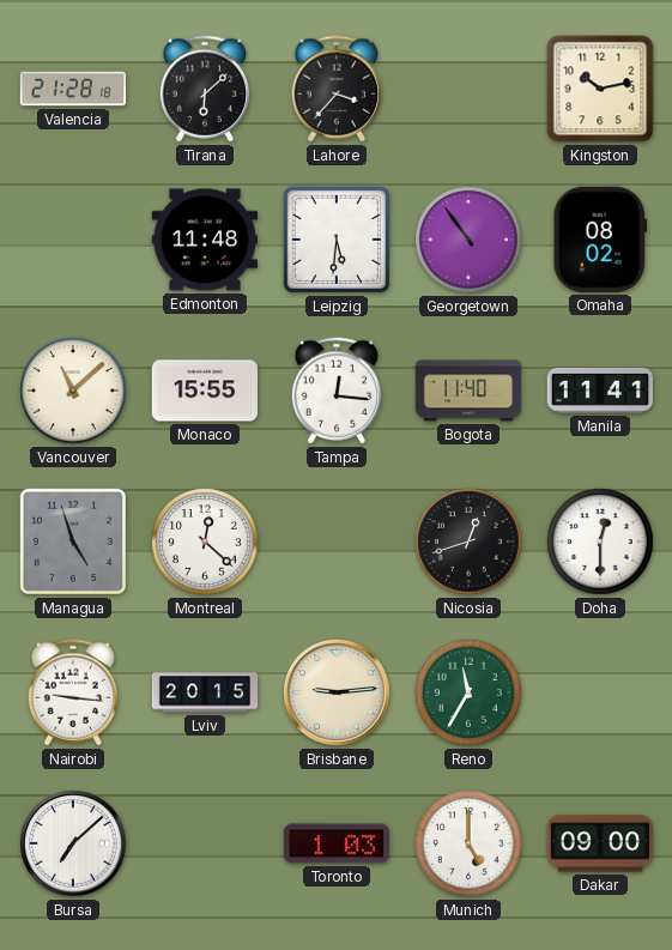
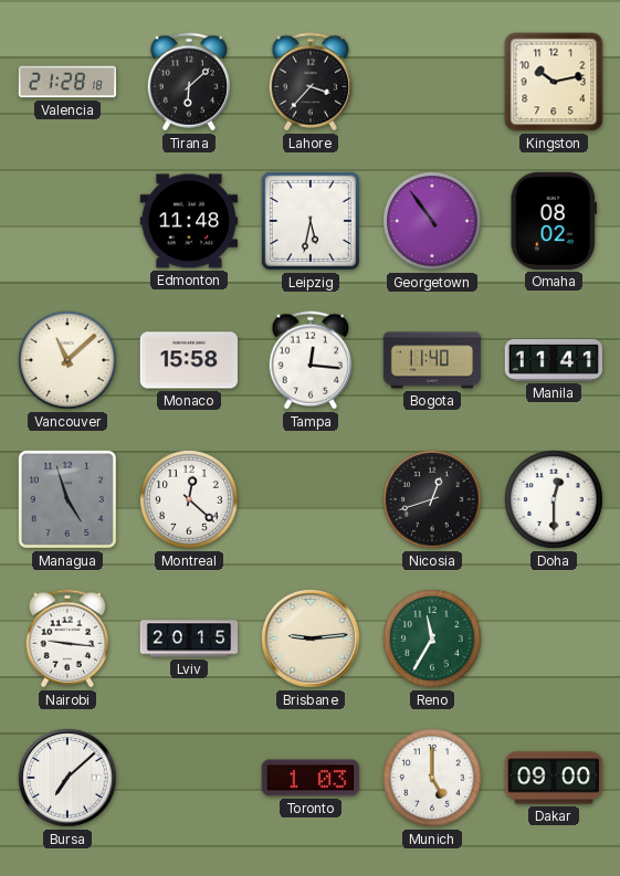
Leipzig: 5:31 -> 5:32
Monaco: 15:55 -> 15:58
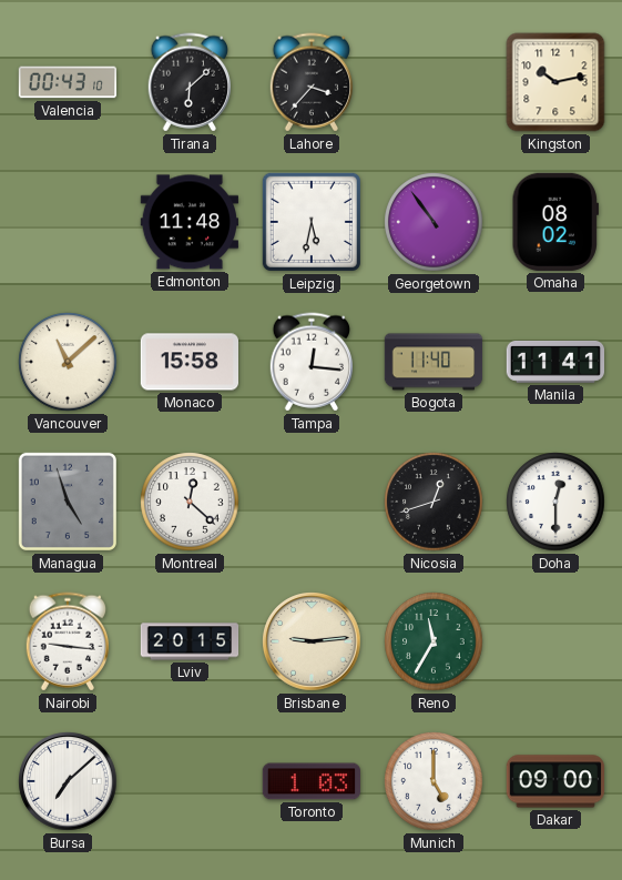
Valencia: 21:28 -> 00:43
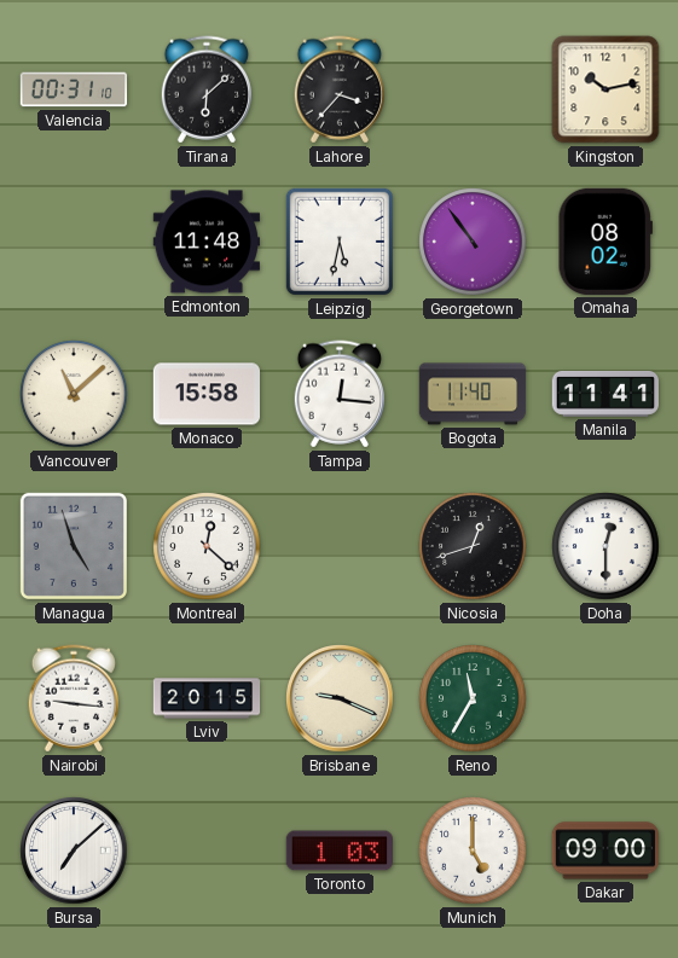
Valencia: 00:43 -> 00:31
Brisbane: 9:14 -> 9:19
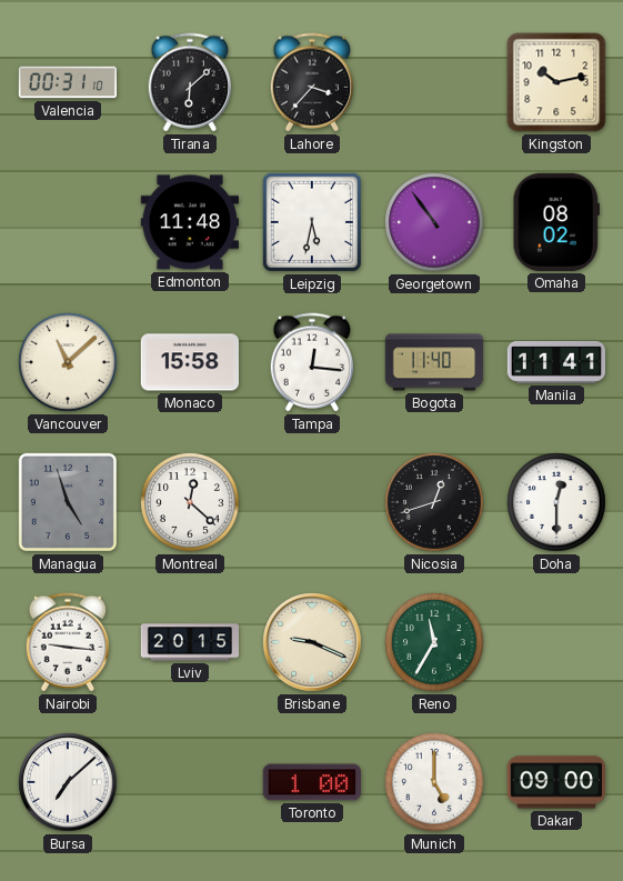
Toronto: 1:03 -> 1:00
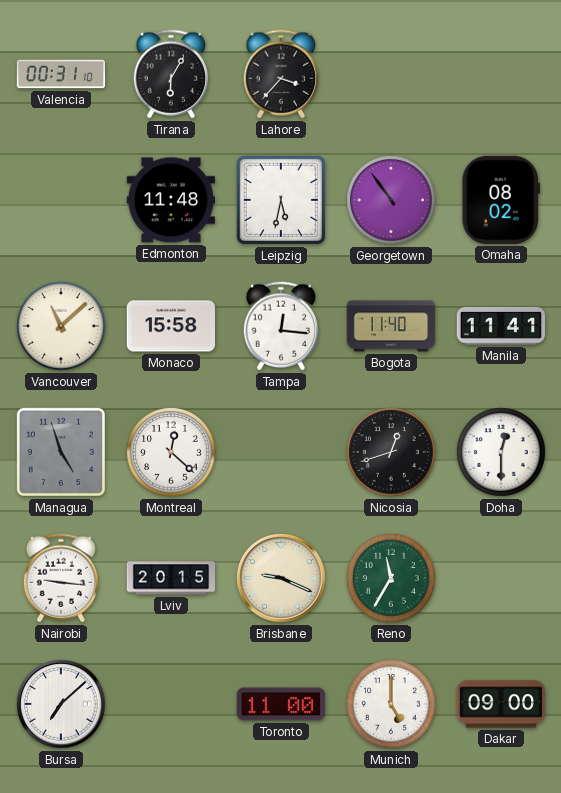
Tirana: 6:08 -> 6:05
Kingston: 10:13 -> none
Toronto: 1:00 -> 11:00
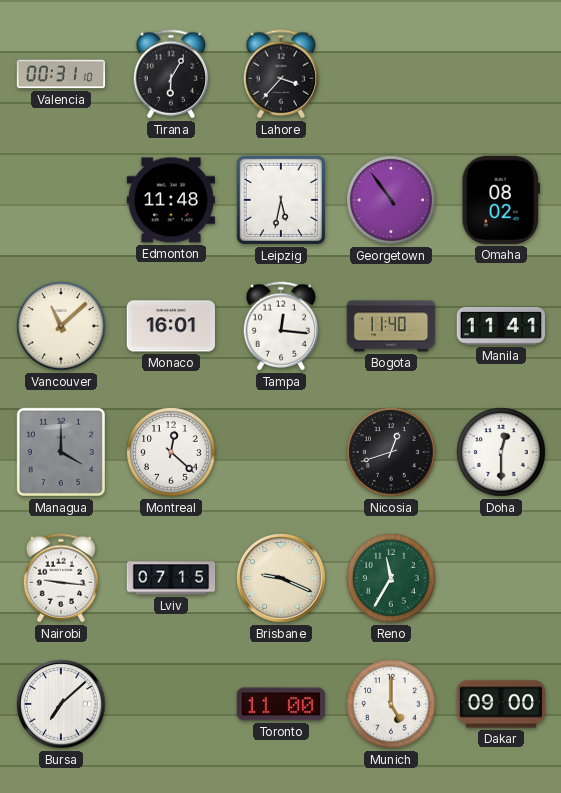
Monaco: 15:58 -> 16:01
Managua: 4:57 -> 4:00
Lviv: 20:15 -> 07:15
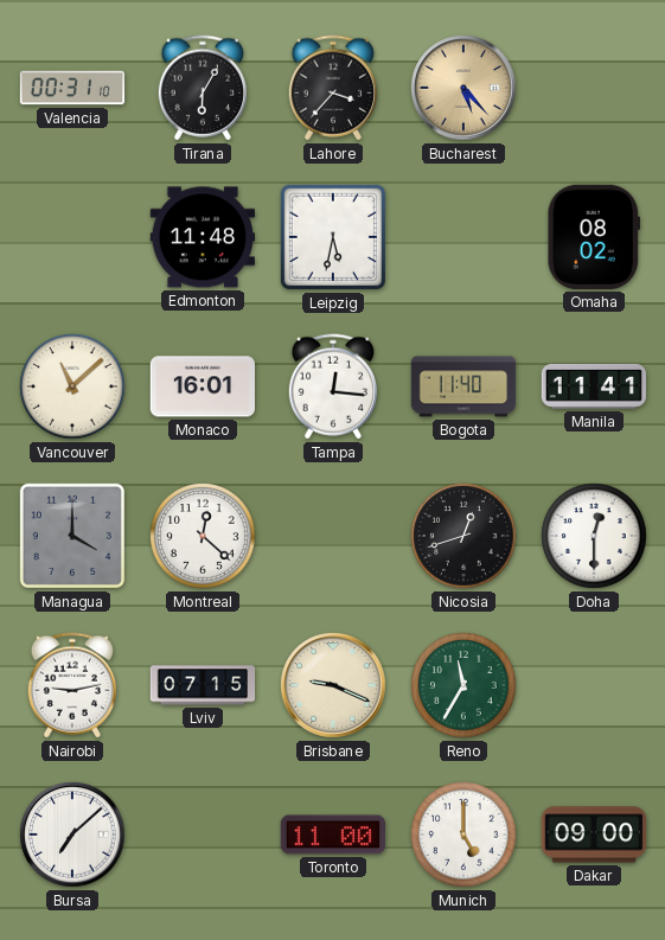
Bucharest: none -> 5:23
Georgetown: 10:54 -> none
Nairobi: 9:16 -> 9:13
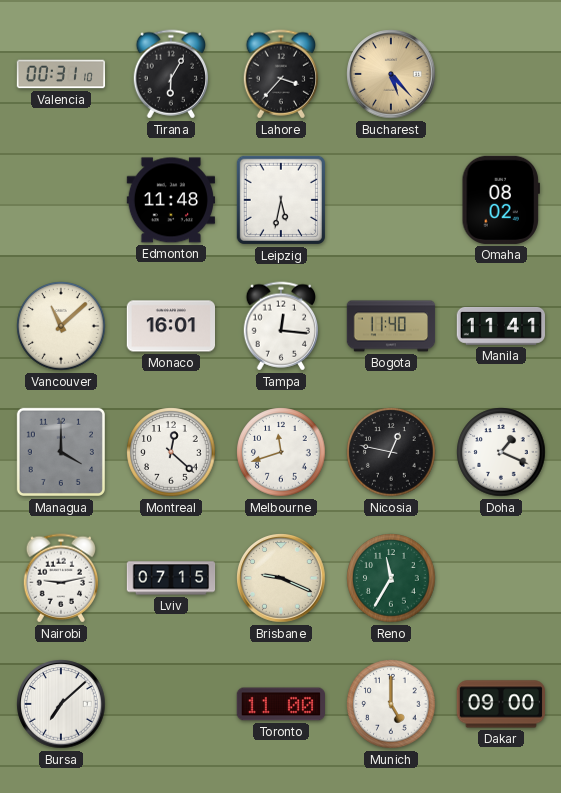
Melbourne: none -> 11:42
Nicosia: 12:42 -> 12:47
Doha: 12:30 -> 1:19
